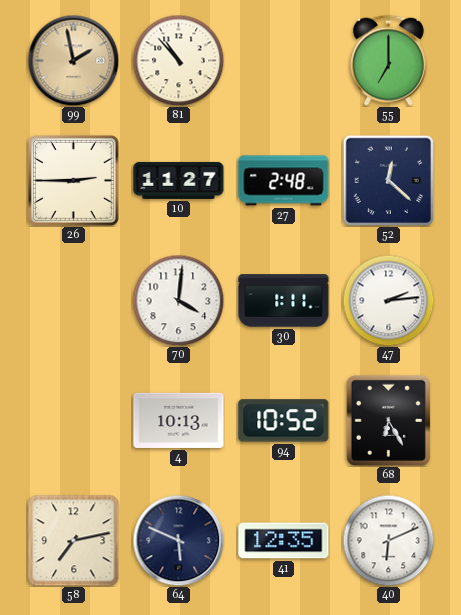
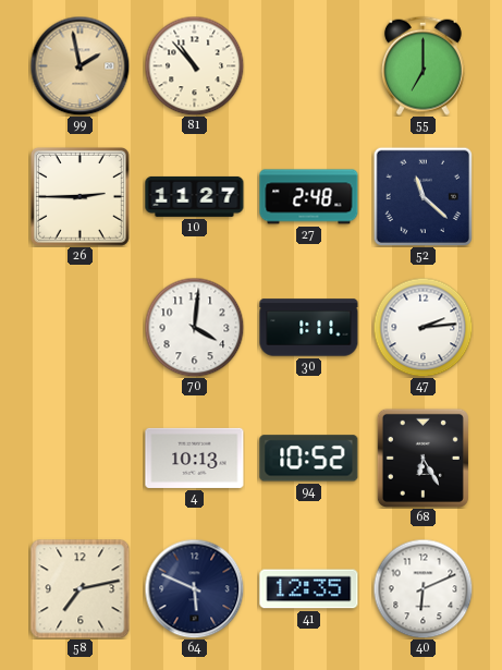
52: 12:22 -> 11:22
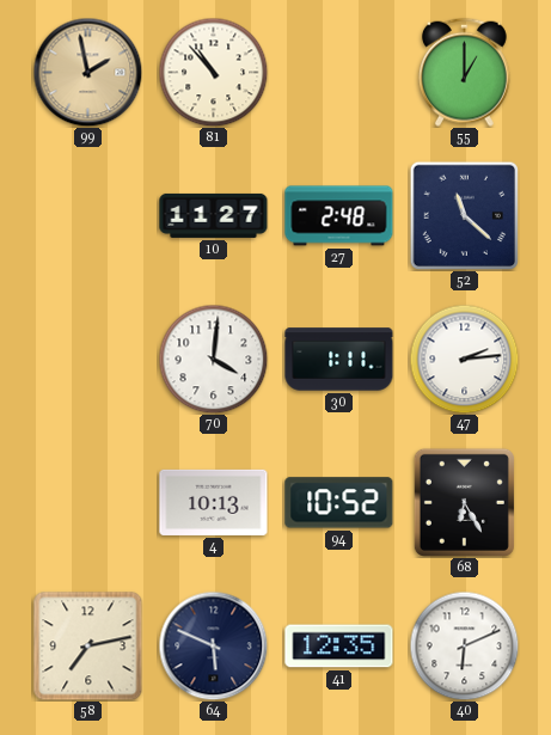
55: 7:00 -> 1:00
26: 2:45 -> none
